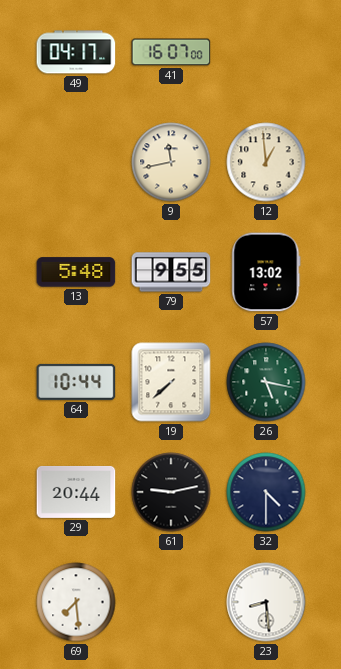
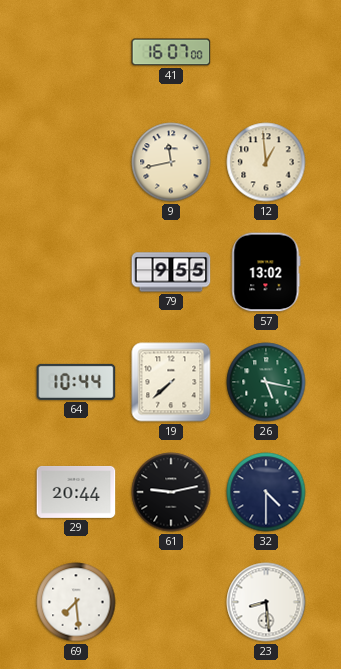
49: 04:17 -> none
13: 5:48 -> none
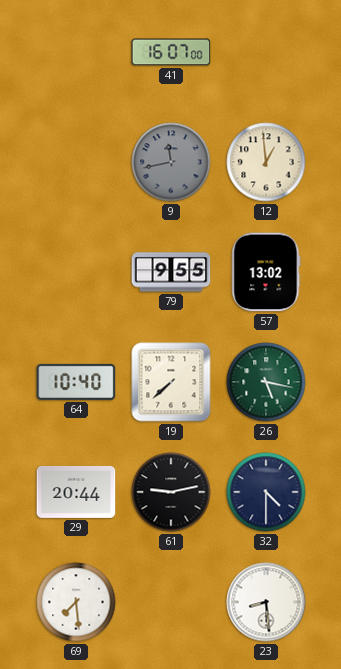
9 dial: cream -> grey
64: 10:44 -> 10:40
